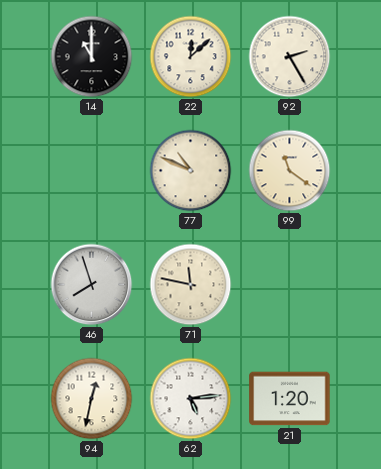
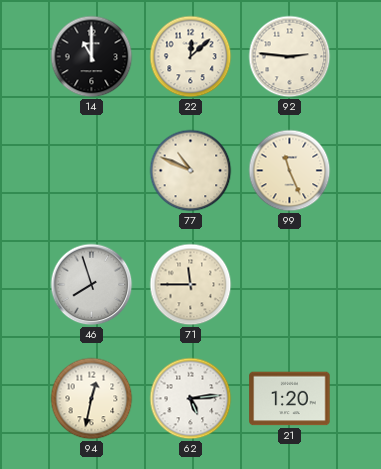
92: 2:25 -> 2:46
99: 11:21 -> 11:26
71: 11:47 -> 11:45
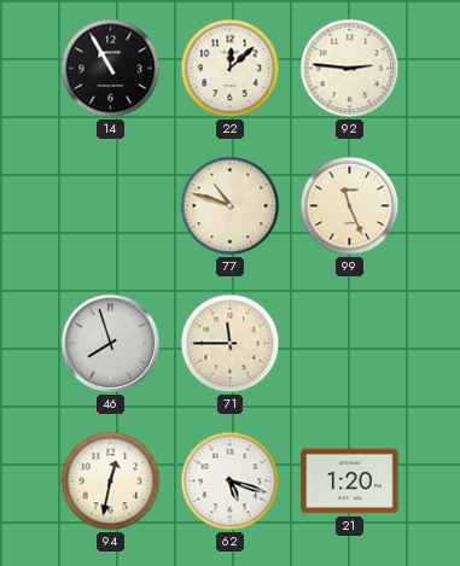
14: 11:00 -> 10:55
77: 10:49 -> 10:48
62: 5:14 -> 5:18
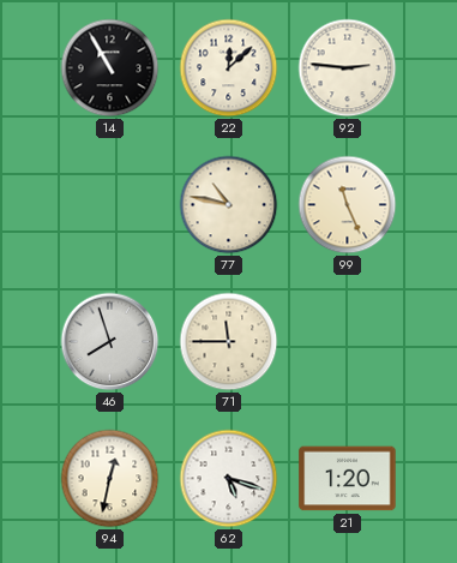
77: 10:48 -> 10:47
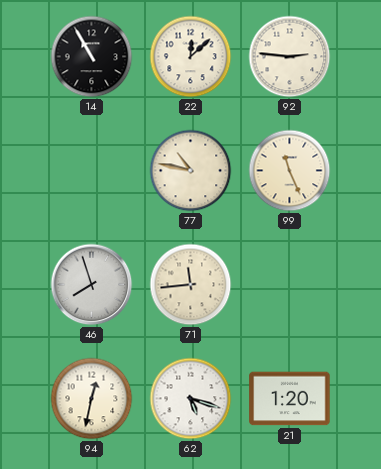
71: 11:45 -> 11:44
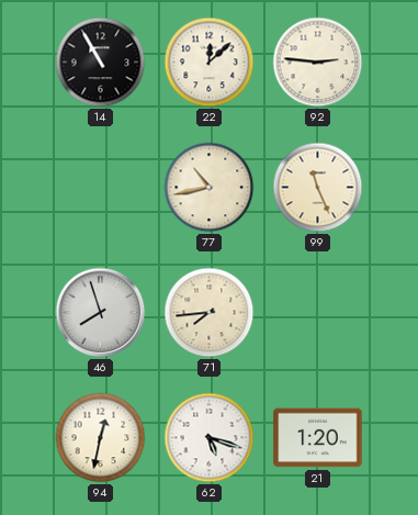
77: 10:47 -> 10:43
71: 11:44 -> 7:44
